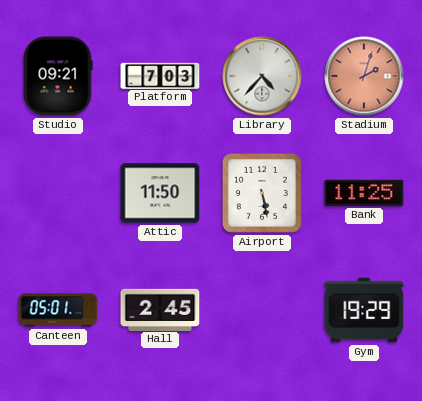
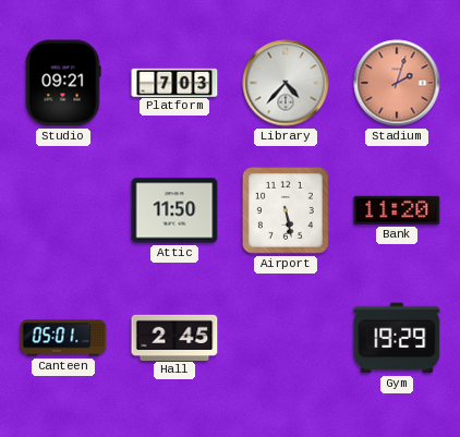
Bank: 11:25 -> 11:20
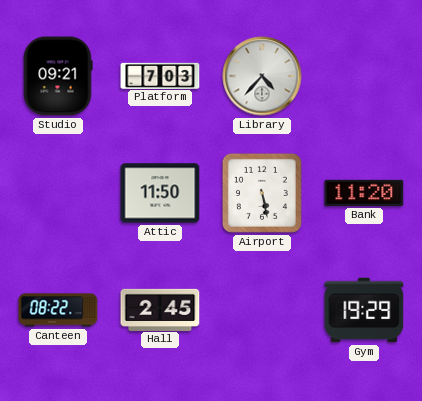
Stadium: 2:03 -> none
Canteen: 05:01 -> 08:22
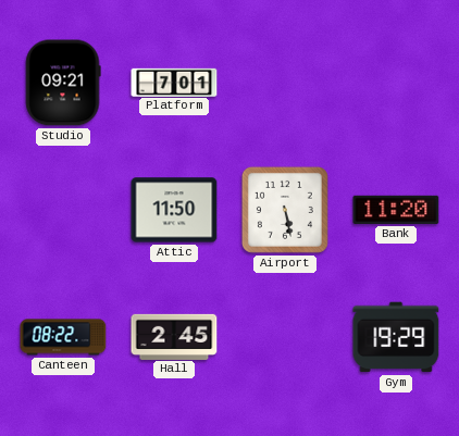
Platform: 7:03 -> 7:01
Library: 4:37 -> none
